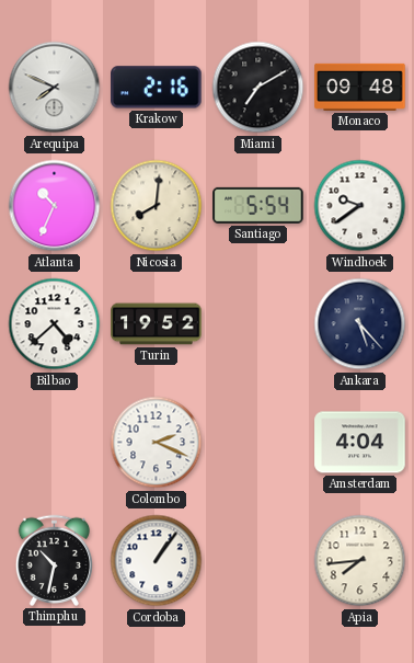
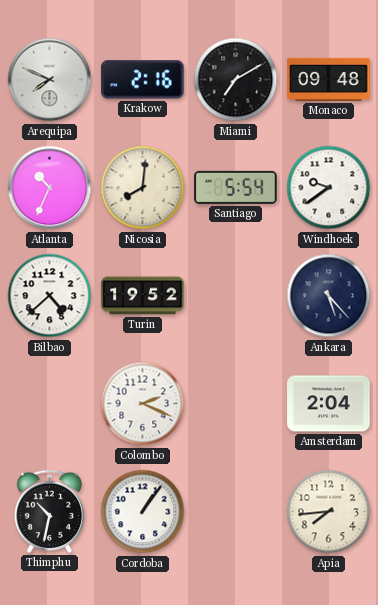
Amsterdam: 4:04 -> 2:04
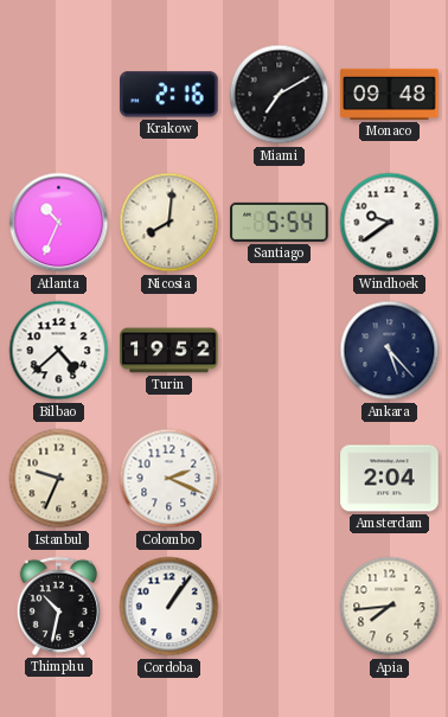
Arequipa: 7:49 -> none
Istanbul: none -> 9:34
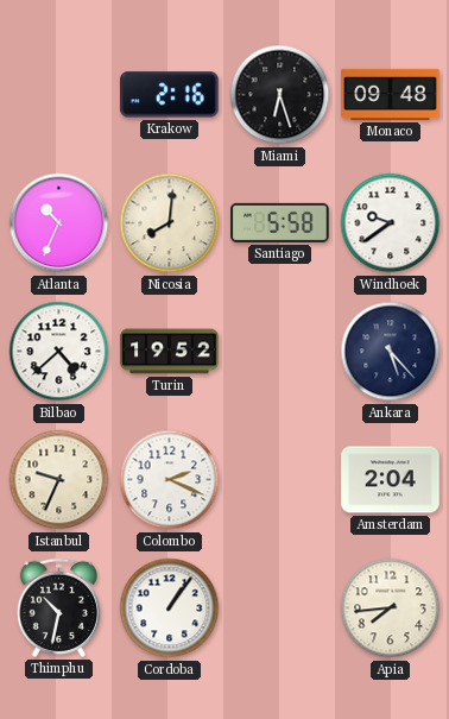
Miami: 7:10 -> 6:27
Santiago: 5:54 -> 5:58
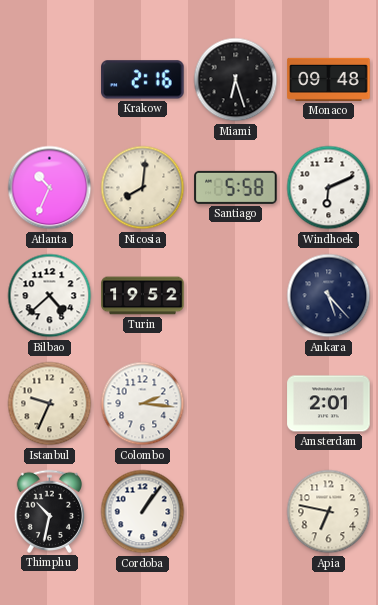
Windhoek: 9:39 -> 6:11
Colombo: 2:19 -> 2:16
Amsterdam: 2:04 -> 2:01
Apia: 7:44 -> 6:47
